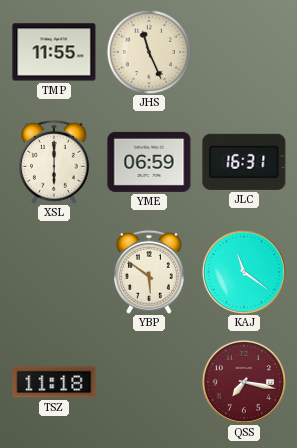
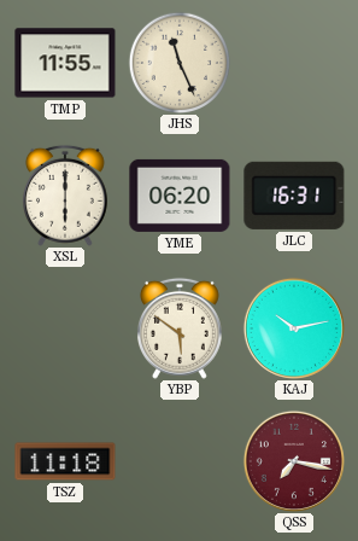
YME: 06:59 -> 06:20
KAJ: 11:21 -> 10:13
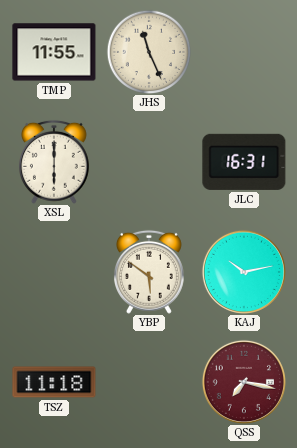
YME: 06:20 -> none
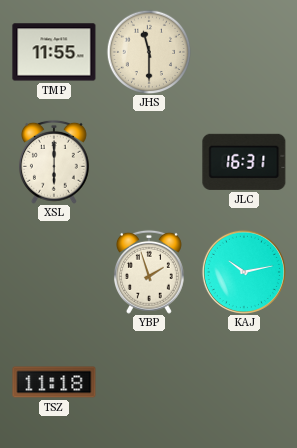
JHS: 11:26 -> 11:30
YBP: 5:51 -> 1:57
QSS: 7:17 -> none
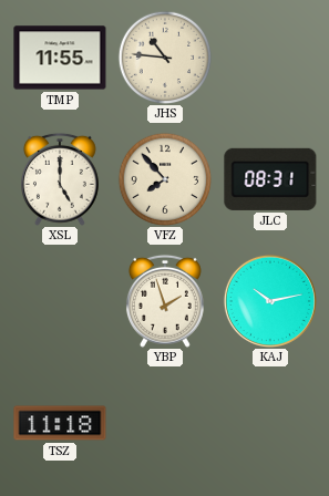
JHS: 11:30 -> 10:46
XSL: 6:00 -> 5:00
VFZ: none -> 7:53
JLC: 16:31 -> 08:31
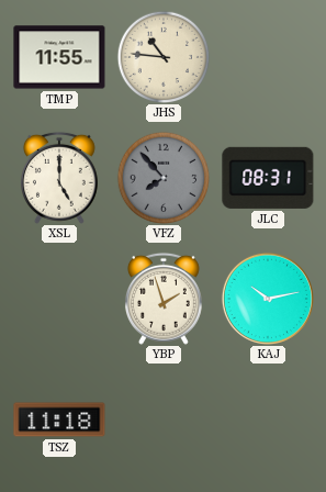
VFZ dial: cream -> grey
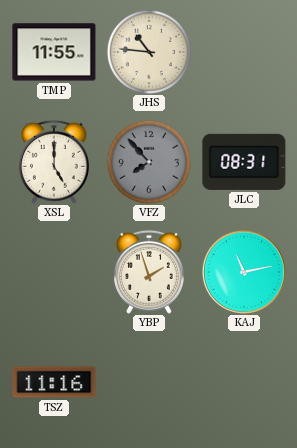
KAJ: 10:13 -> 11:13
TSZ: 11:18 -> 11:16
